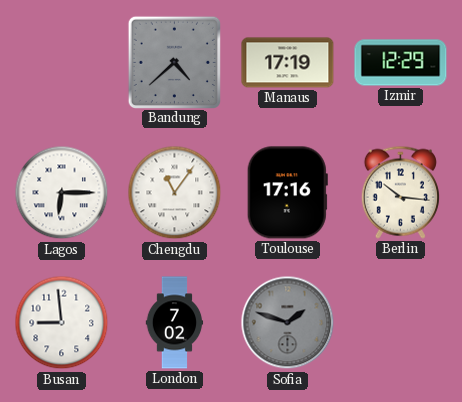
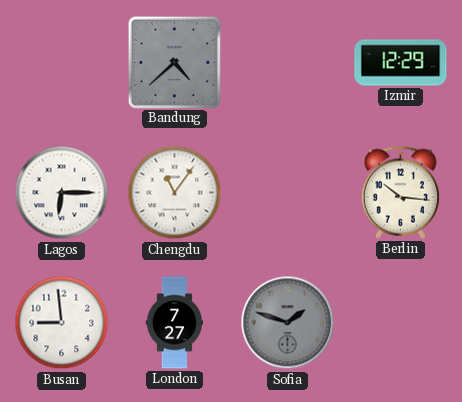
Manaus: 17:19 -> none
Toulouse: 17:16 -> none
London: 7:02 -> 7:27
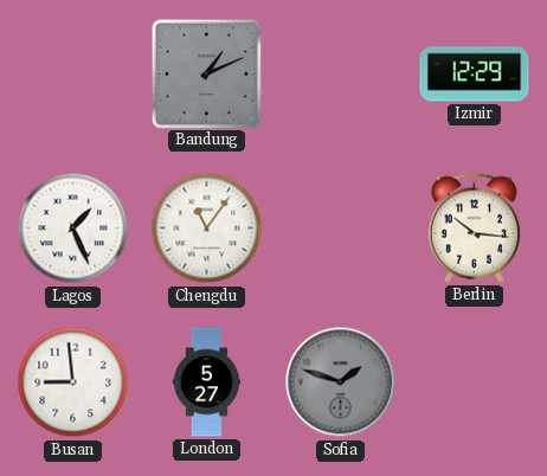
Bandung: 4:38 -> 1:11
Lagos: 6:15 -> 1:26
London: 7:27 -> 5:27
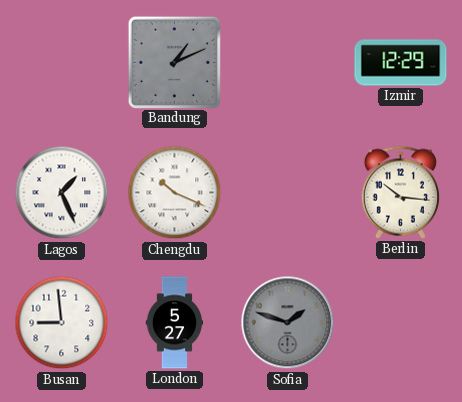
Chengdu: 11:06 -> 10:19
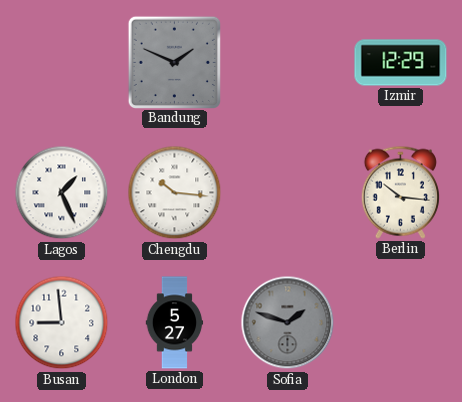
Bandung: 1:11 -> 1:49
Chengdu: 10:19 -> 10:16
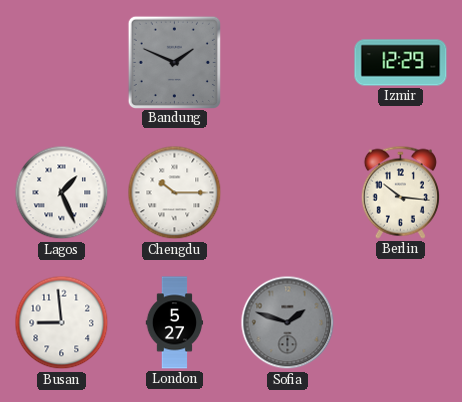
Chengdu: 10:16 -> 10:15
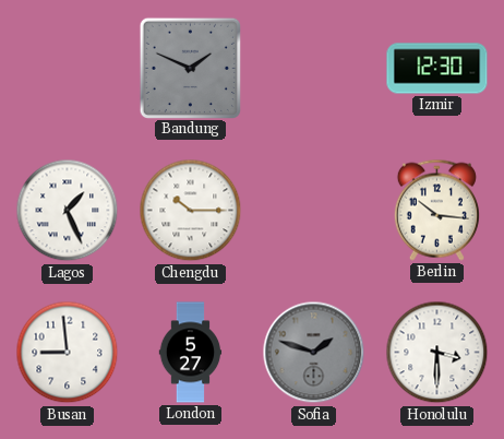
Izmir: 12:29 -> 12:30
Honolulu: none -> 3:30
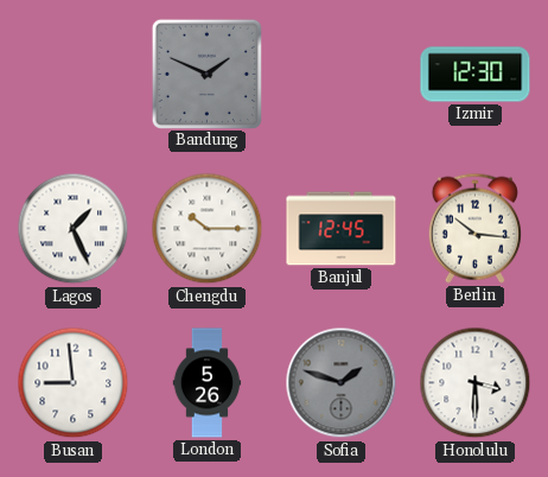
Banjul: none -> 12:45
London: 5:27 -> 5:26
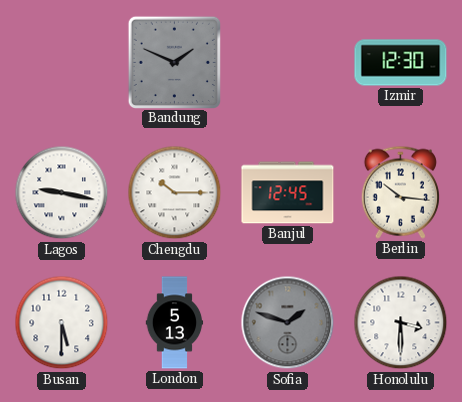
Lagos: 1:26 -> 9:17
Busan: 8:59 -> 5:30
London: 5:26 -> 5:13
